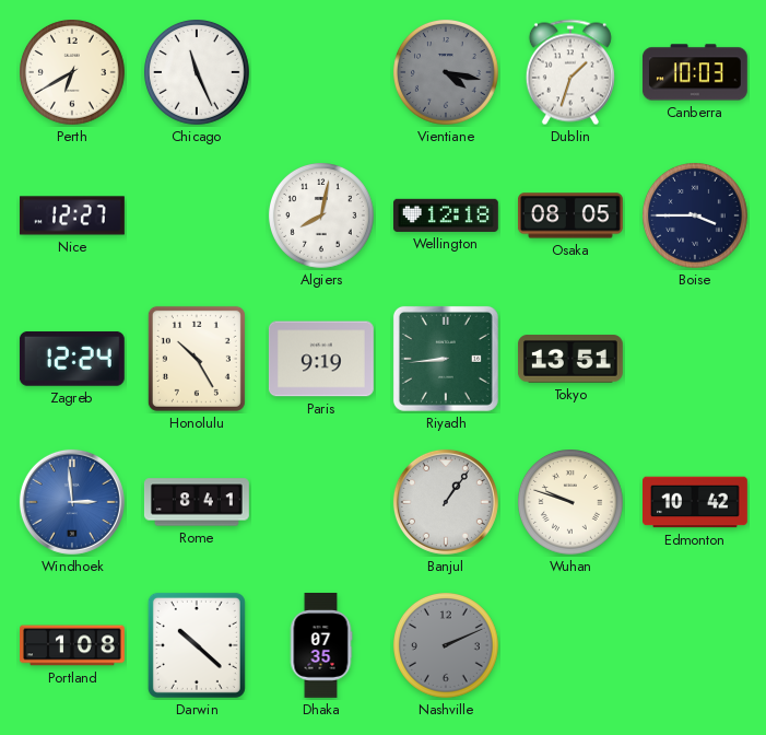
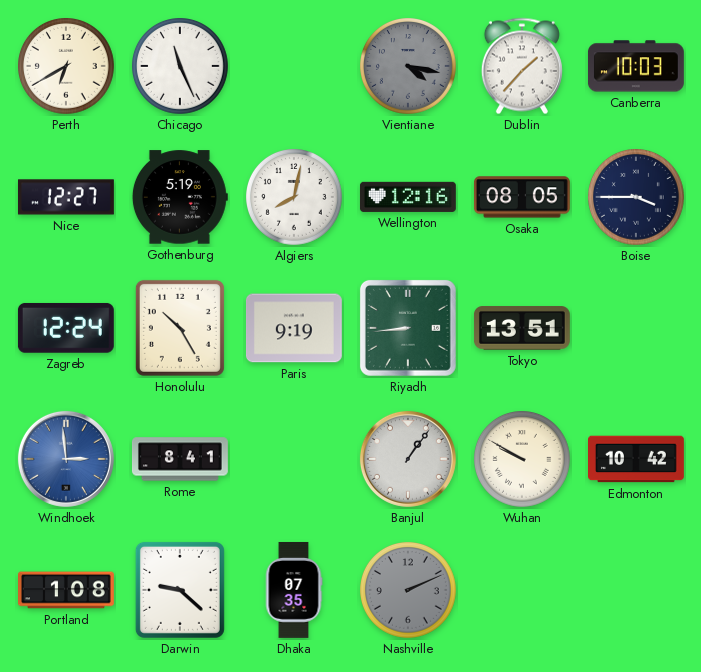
Dublin: 1:33 -> 1:37
Gothenburg: none -> 5:19
Wellington: 12:18 -> 12:16
Wuhan: 9:48 -> 9:50
Darwin: 10:22 -> 9:22
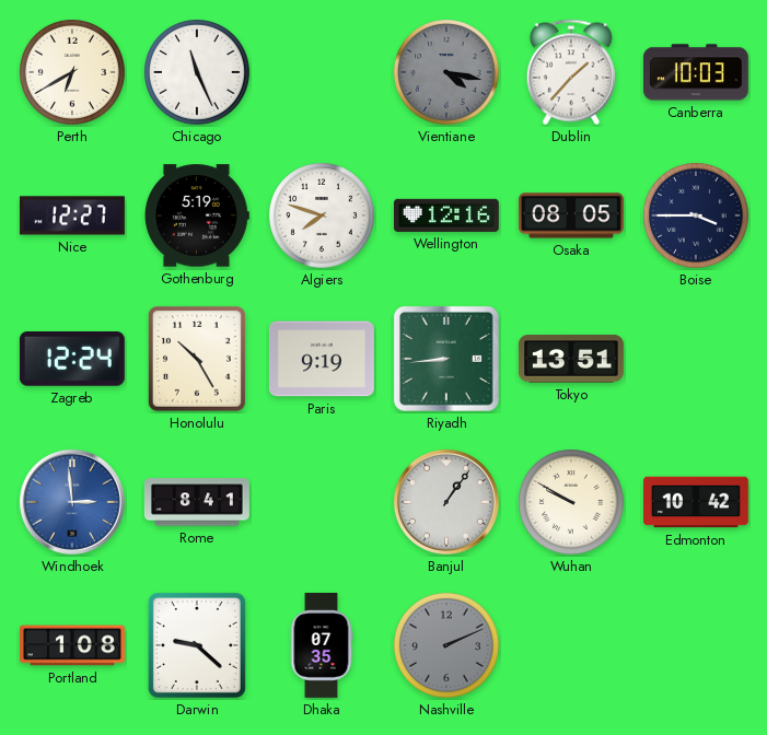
Algiers: 8:02 -> 7:48
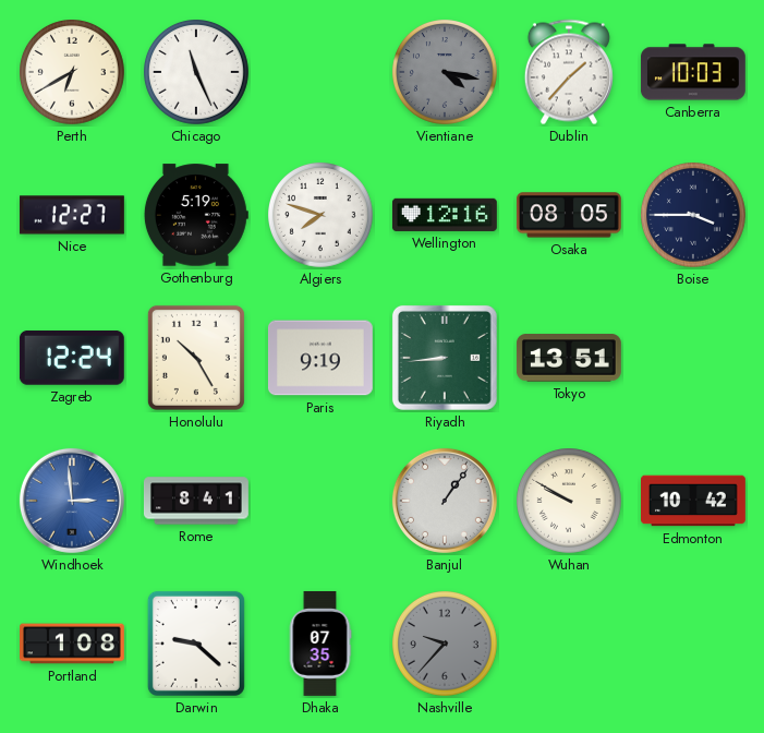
Nashville: 2:11 -> 9:37
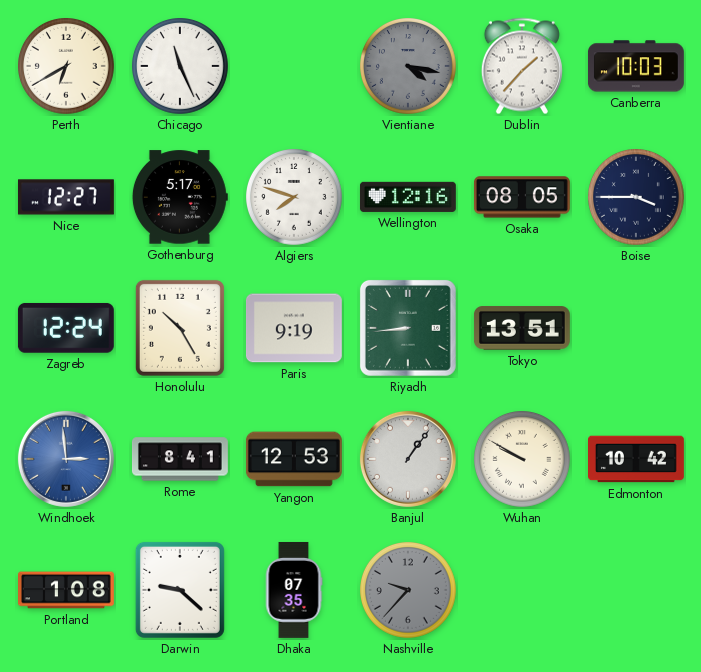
Gothenburg: 5:19 -> 5:17
Yangon: none -> 12:53
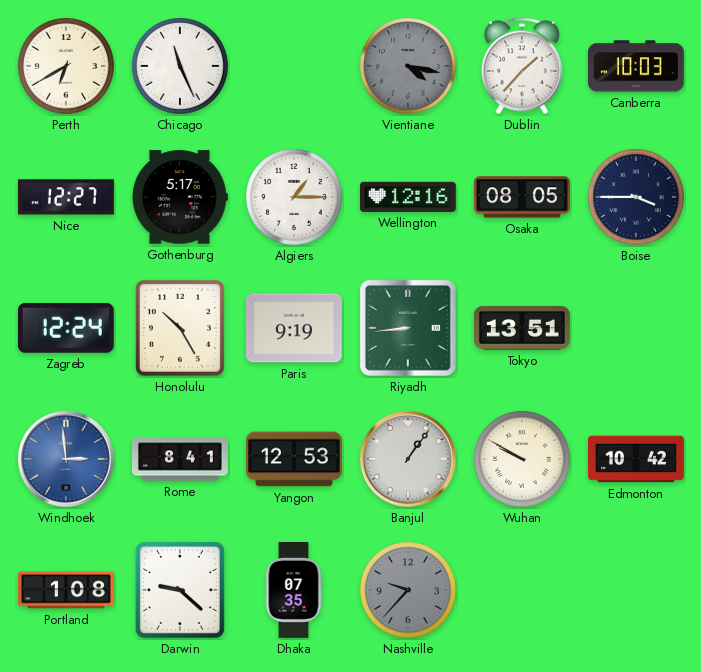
Algiers: 7:48 -> 1:15
